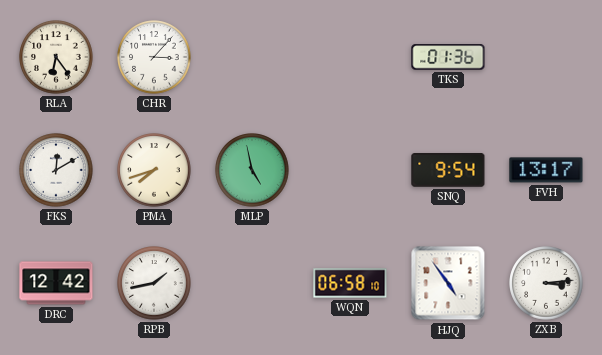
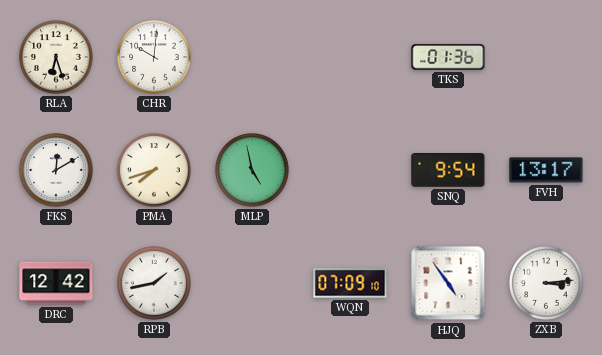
RLA: 6:24 -> 6:27
CHR: 3:07 -> 10:01
WQN: 06:58 -> 07:09
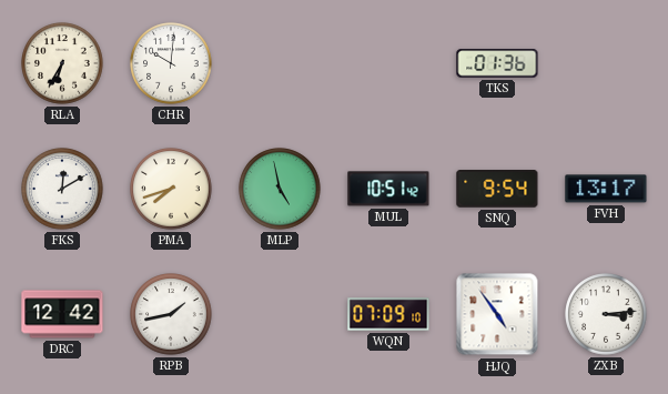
RLA: 6:27 -> 6:35
MUL: none -> 10:51
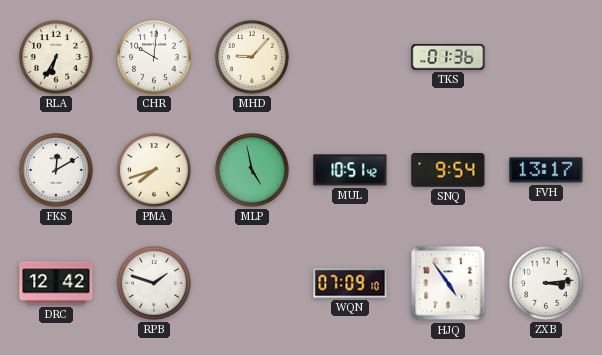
MHD: none -> 9:07
RPB: 1:43 -> 1:48
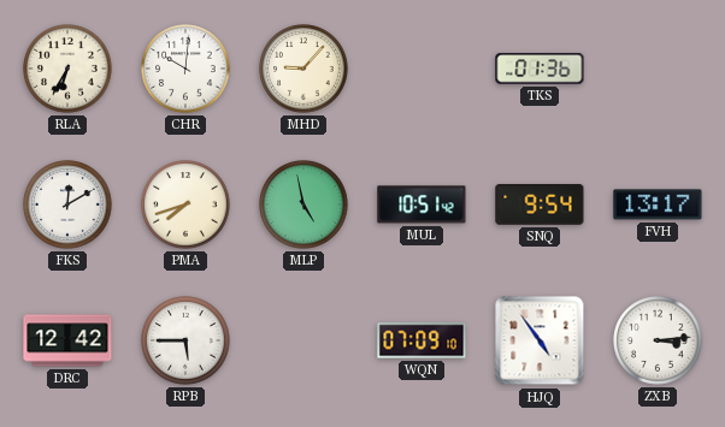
RPB: 1:48 -> 5:45
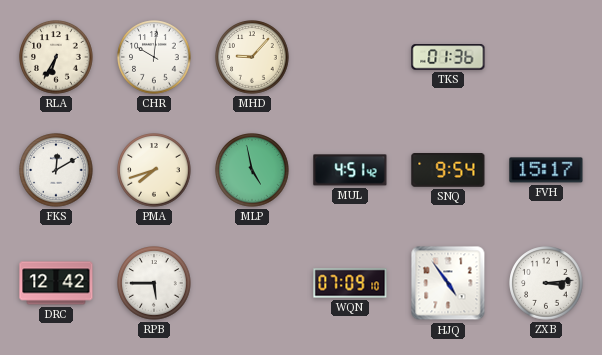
MUL: 10:51 -> 4:51
FVH: 13:17 -> 15:17
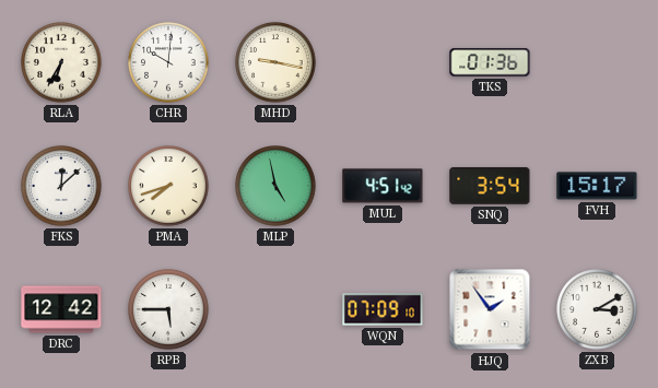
MHD: 9:07 -> 9:17
FKS: 12:10 -> 12:08
SNQ: 9:54 -> 3:54
HJQ: 4:54 -> 1:54
ZXB: 3:14 -> 3:10
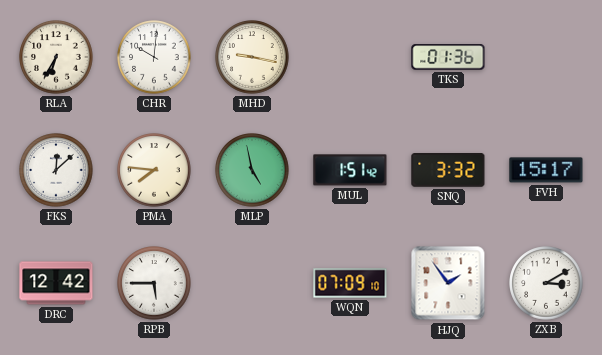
PMA: 7:42 -> 7:46
MUL: 4:51 -> 1:51
SNQ: 3:54 -> 3:32
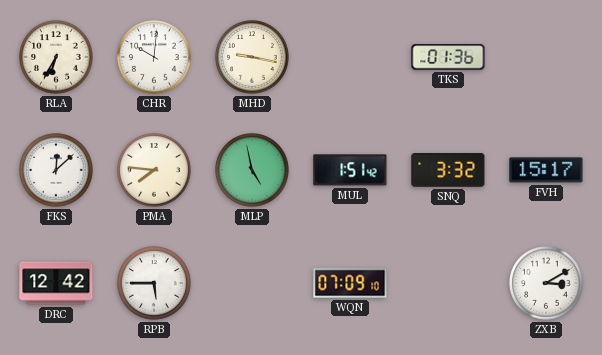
HJQ: 1:54 -> none
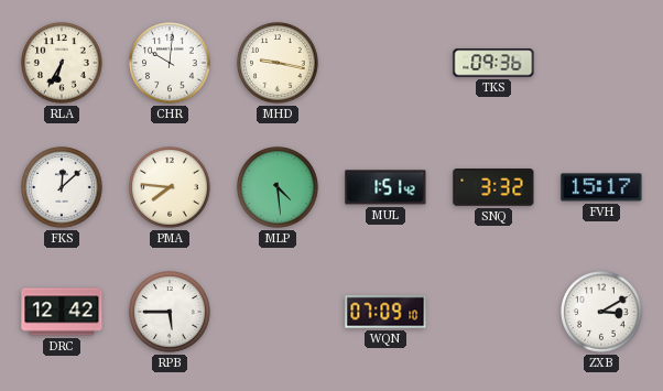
TKS: 01:36 -> 09:36
MLP: 4:58 -> 4:29
